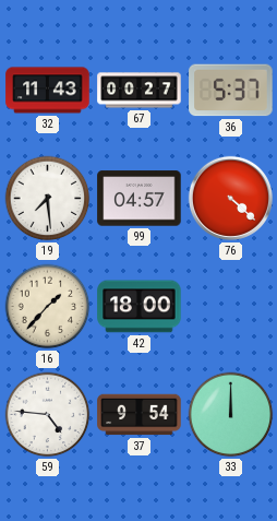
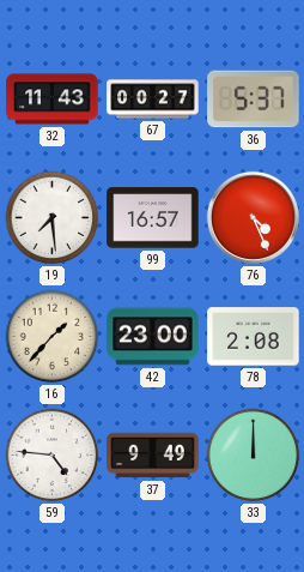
99: 04:57 -> 16:57
76: 4:22 -> 4:26
42: 18:00 -> 23:00
78: none -> 2:08
37: 9:54 -> 9:49
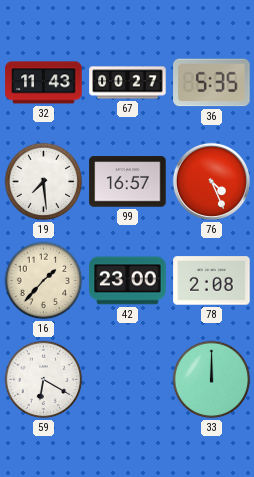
36: 5:37 -> 5:35
59: 4:46 -> 6:20
37: 9:49 -> none
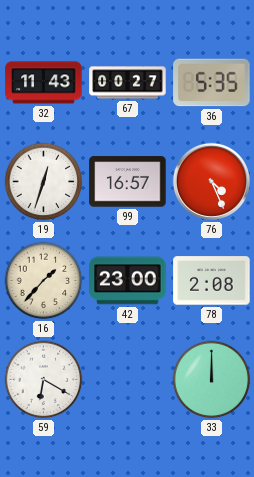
19: 7:29 -> 12:33
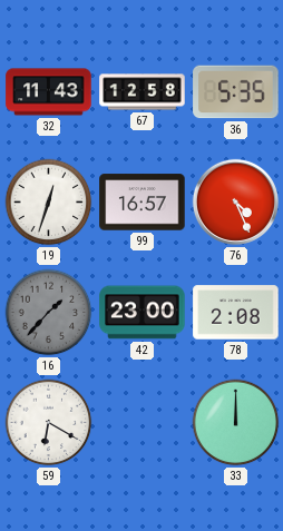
67: 00:27 -> 12:58
16 dial: cream -> grey
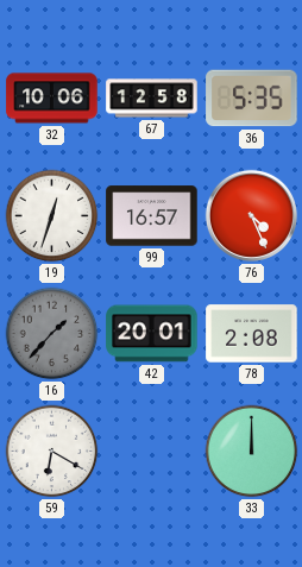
32: 11:43 -> 10:06
42: 23:00 -> 20:01
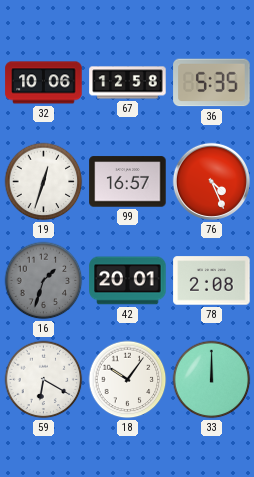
16: 1:37 -> 1:33
18: none -> 10:06
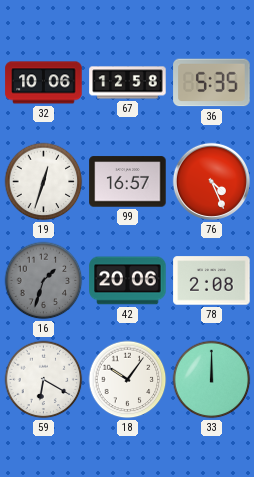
42: 20:01 -> 20:06
